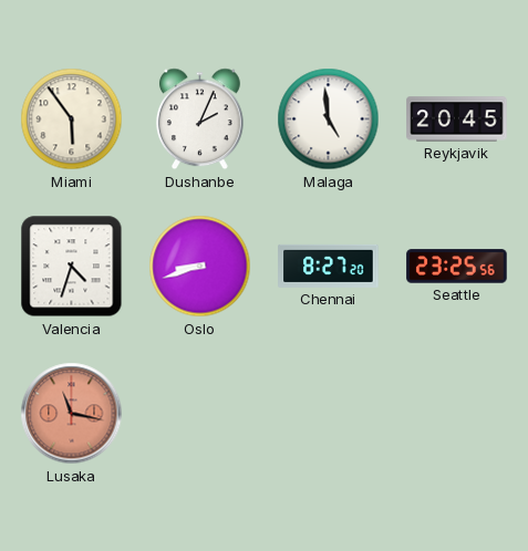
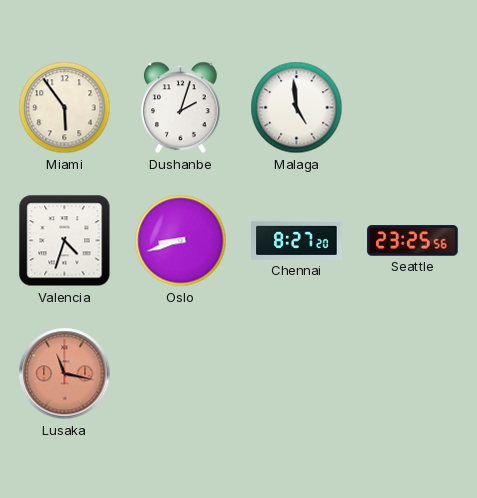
Dushanbe: 2:04 -> 2:03
Reykjavik: 20:45 -> none
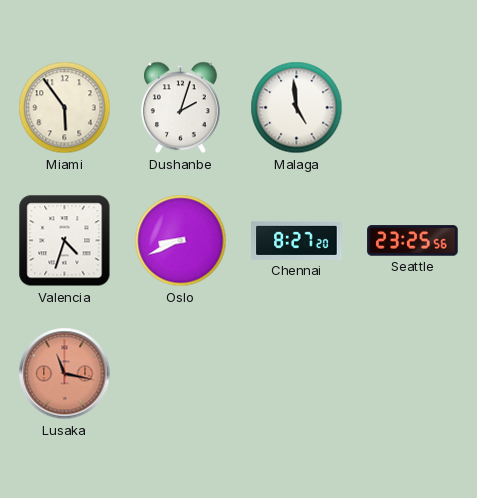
Oslo: 8:42 -> 8:41
